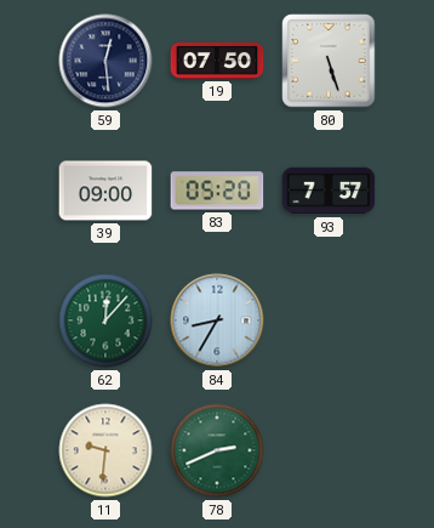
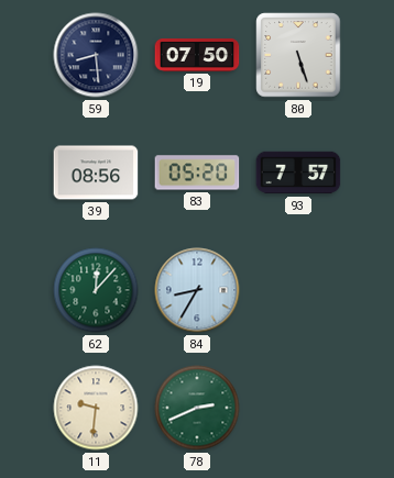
59: 12:29 -> 8:29
39: 09:00 -> 08:56
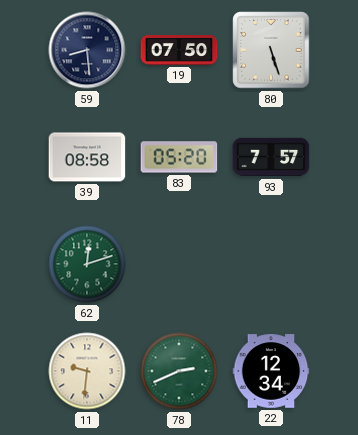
39: 08:56 -> 08:58
62: 12:07 -> 12:12
84: 8:35 -> none
22: none -> 12:34
